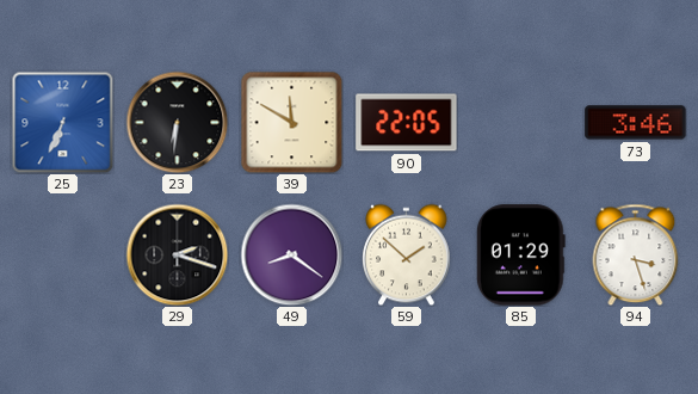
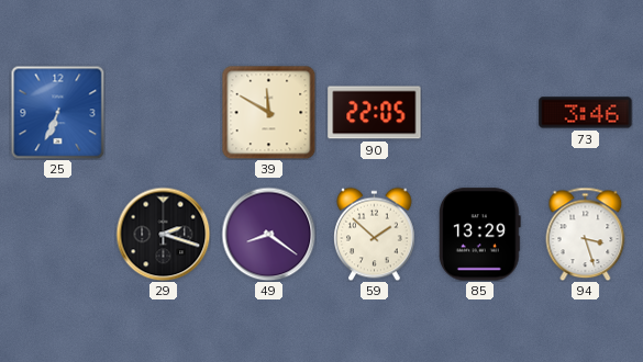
23: 6:31 -> none
85: 01:29 -> 13:29
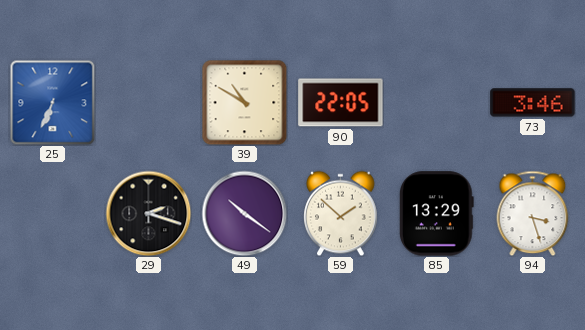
39: 11:50 -> 10:50
49: 8:21 -> 10:21
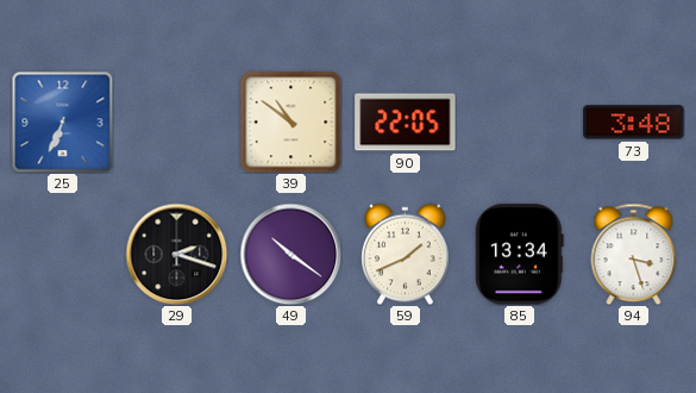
39: 10:50 -> 10:51
73: 3:46 -> 3:48
59: 1:52 -> 1:41
85: 13:29 -> 13:34
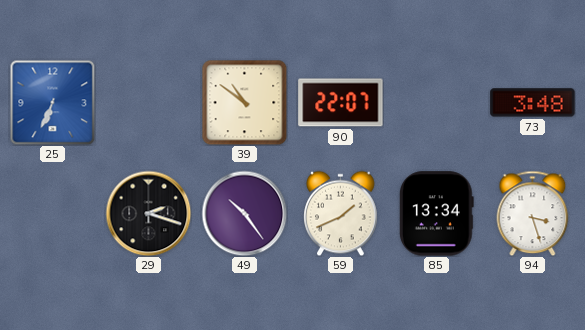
90: 22:05 -> 22:07
49: 10:21 -> 10:24
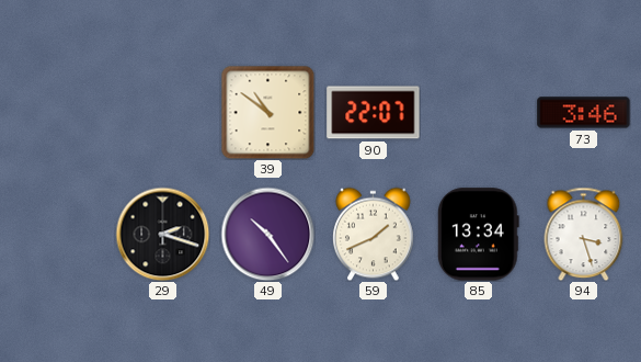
25: 6:34 -> none
73: 3:48 -> 3:46
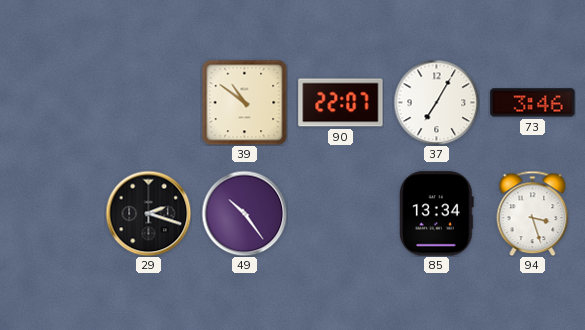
37: none -> 7:05
59: 1:41 -> none
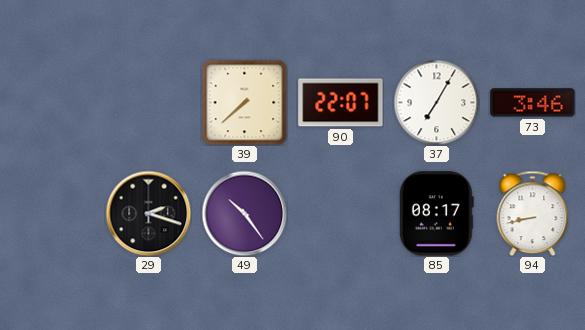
39: 10:51 -> 7:38
85: 13:34 -> 08:17
94: 3:27 -> 8:43
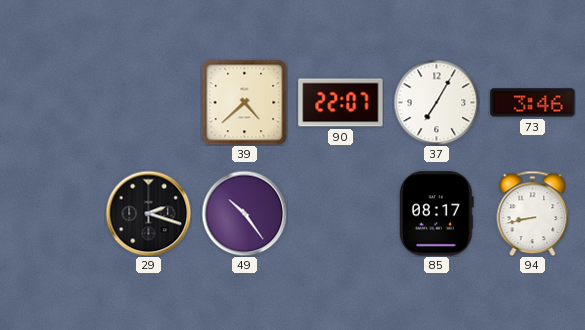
39: 7:38 -> 4:38
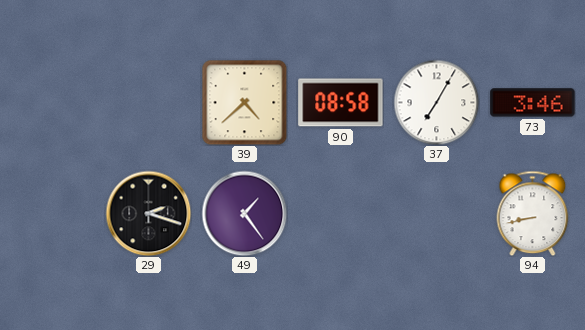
90: 22:07 -> 08:58
49: 10:24 -> 1:24
85: 08:17 -> none
